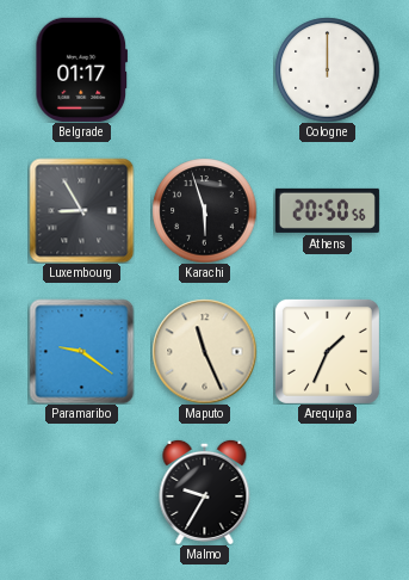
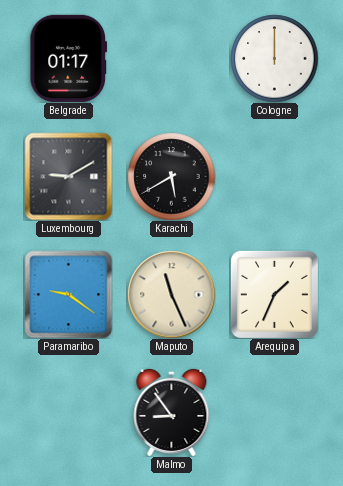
Luxembourg: 8:55 -> 9:10
Karachi: 5:57 -> 5:40
Athens: 20:50 -> none
Malmo: 9:35 -> 8:54
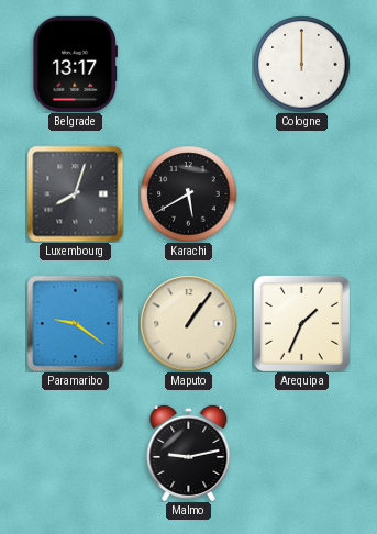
Belgrade: 01:17 -> 13:17
Luxembourg: 9:10 -> 8:03
Maputo: 11:26 -> 1:06
Malmo: 8:54 -> 9:13
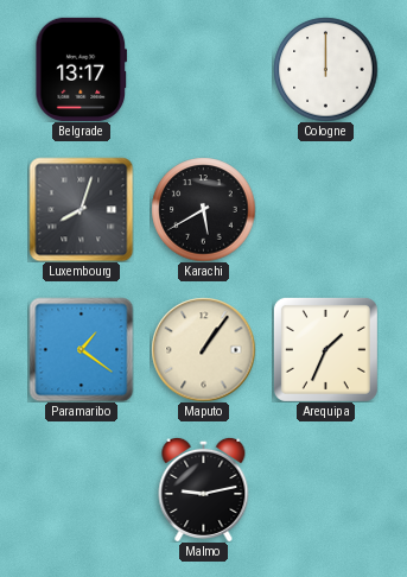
Paramaribo: 9:21 -> 1:21
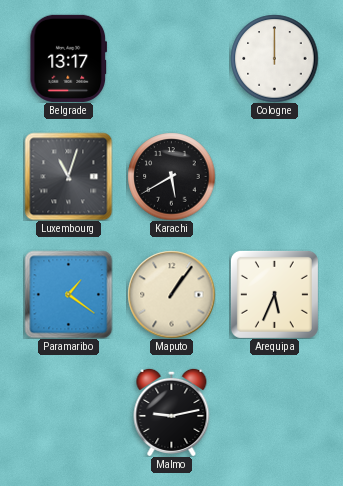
Luxembourg: 8:03 -> 11:03
Arequipa: 1:34 -> 5:34
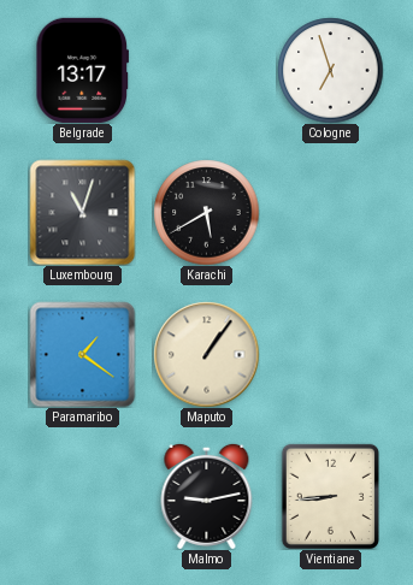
Cologne: 12:00 -> 6:57
Arequipa: 5:34 -> none
Vientiane: none -> 8:44
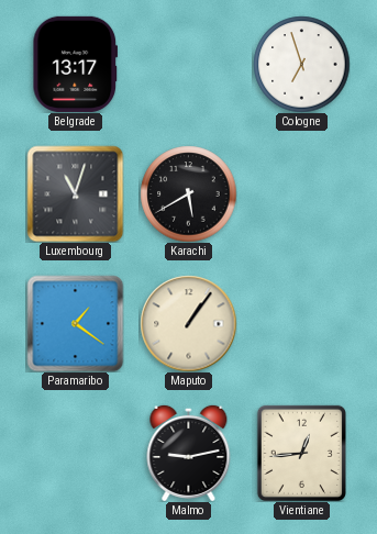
Vientiane: 8:44 -> 12:44
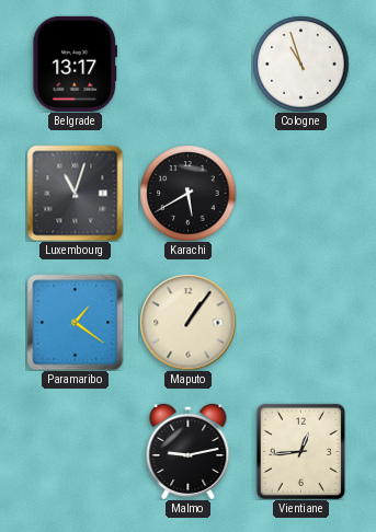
Cologne: 6:57 -> 10:57
